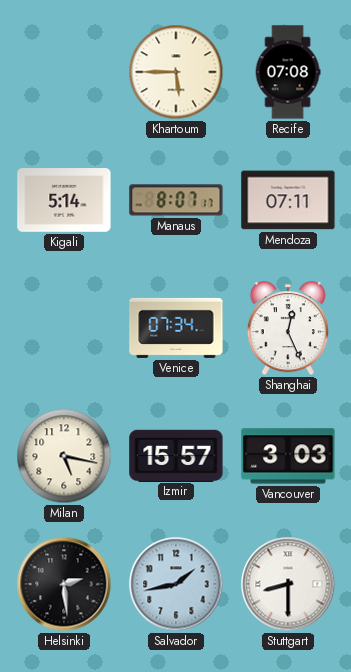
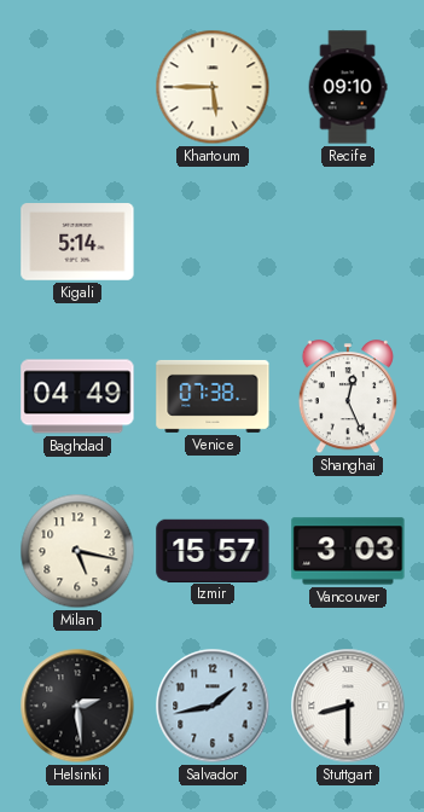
Recife: 07:08 -> 09:10
Manaus: 8:07 -> none
Mendoza: 07:11 -> none
Baghdad: none -> 04:49
Venice: 07:34 -> 07:38
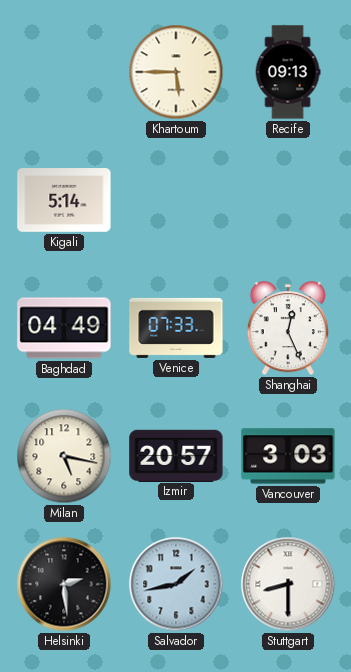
Recife: 09:10 -> 09:13
Venice: 07:38 -> 07:33
Izmir: 15:57 -> 20:57
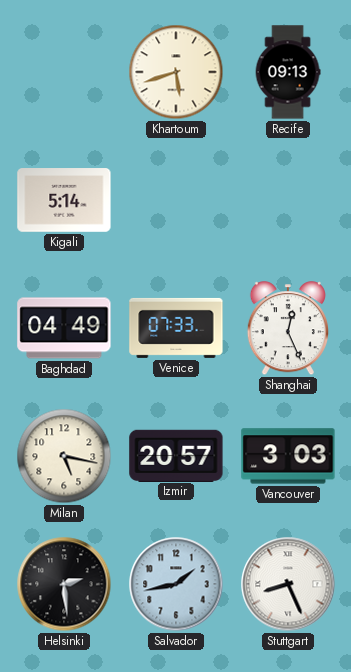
Khartoum: 5:45 -> 5:42
Stuttgart: 8:30 -> 8:26
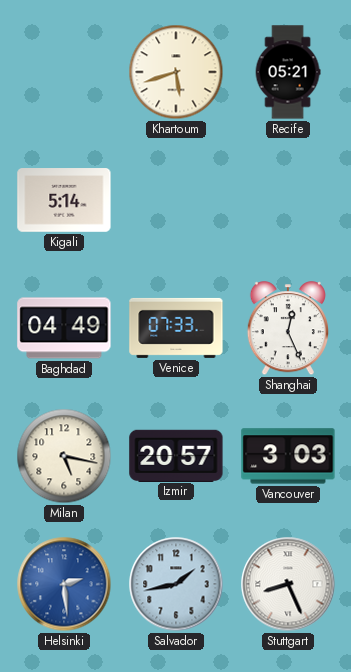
Recife: 09:13 -> 05:21
Helsinki dial: black -> blue
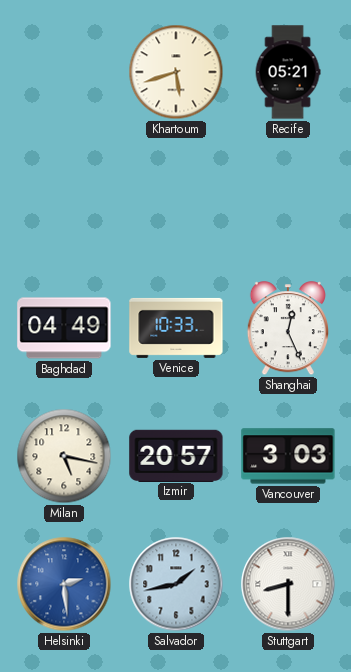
Kigali: 5:14 -> none
Venice: 07:33 -> 10:33
Stuttgart: 8:26 -> 8:30
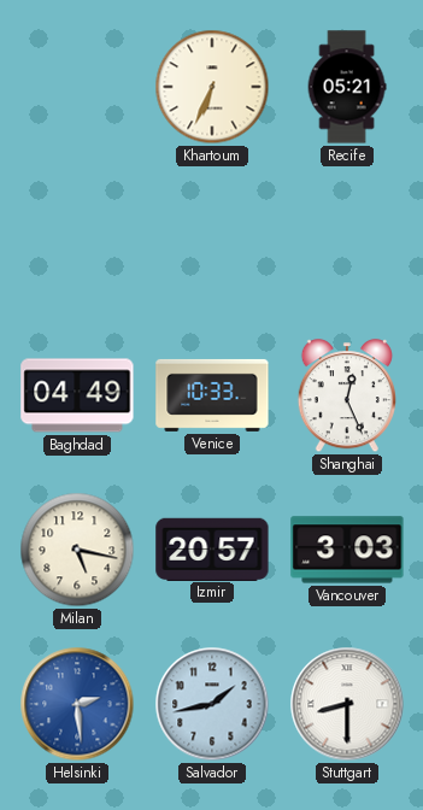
Khartoum: 5:42 -> 6:34
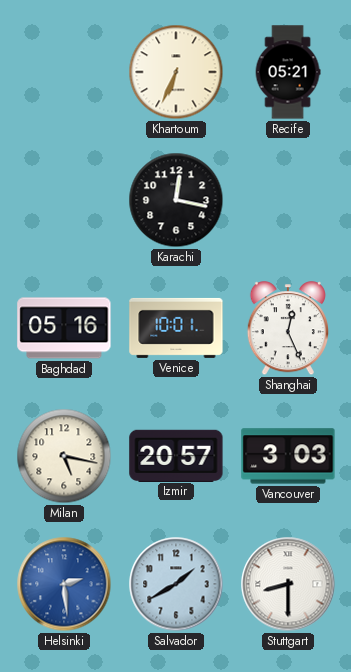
Karachi: none -> 12:17
Baghdad: 04:49 -> 05:16
Venice: 10:33 -> 10:01
Salvador: 1:43 -> 1:40
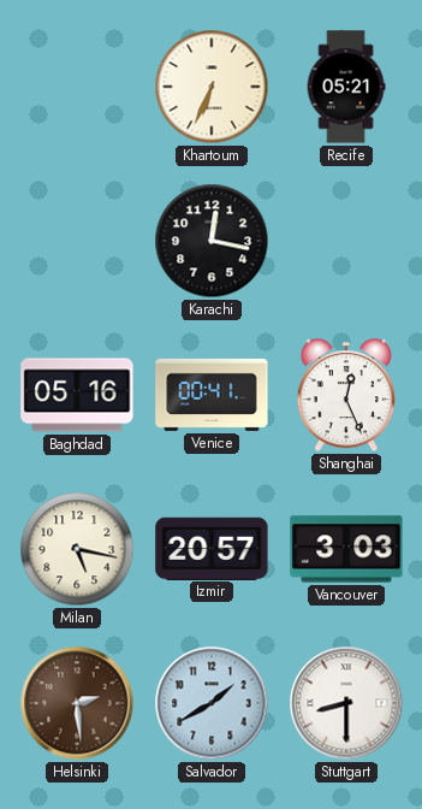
Venice: 10:01 -> 00:41
Helsinki dial: blue -> brown
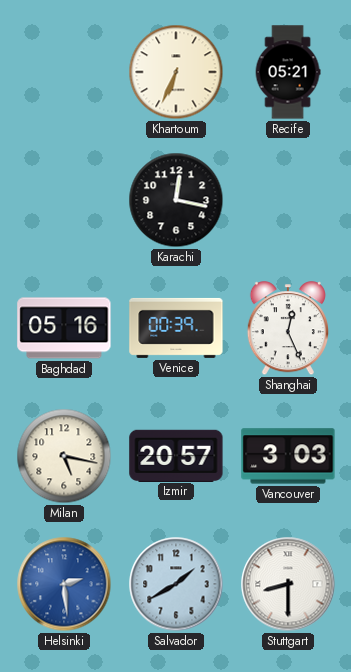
Venice: 00:41 -> 00:39
Helsinki dial: brown -> blue
